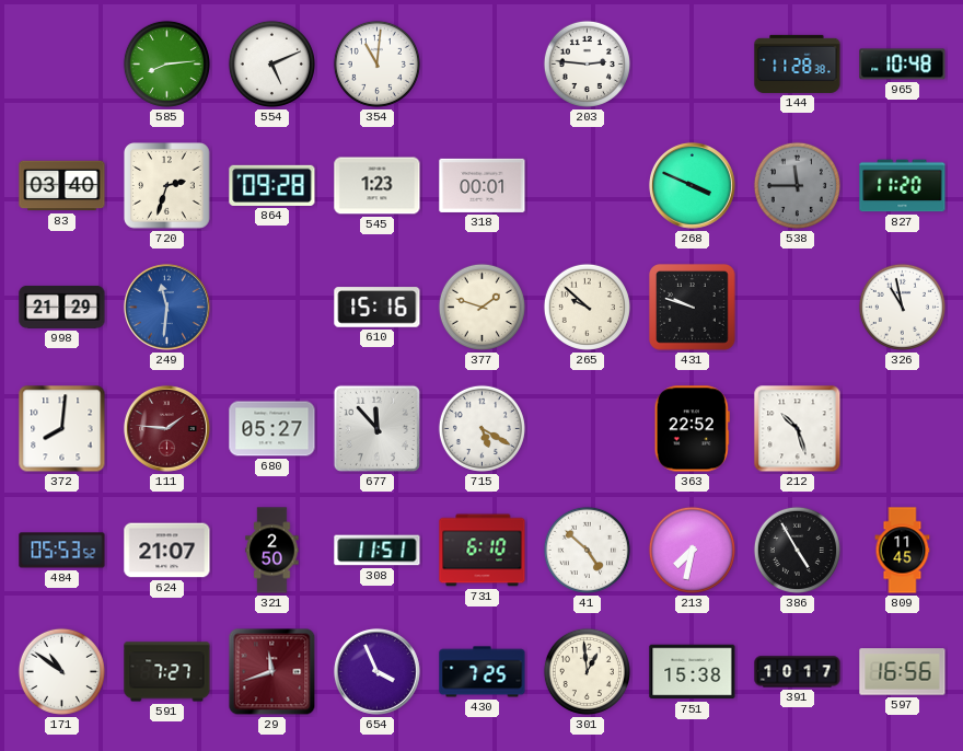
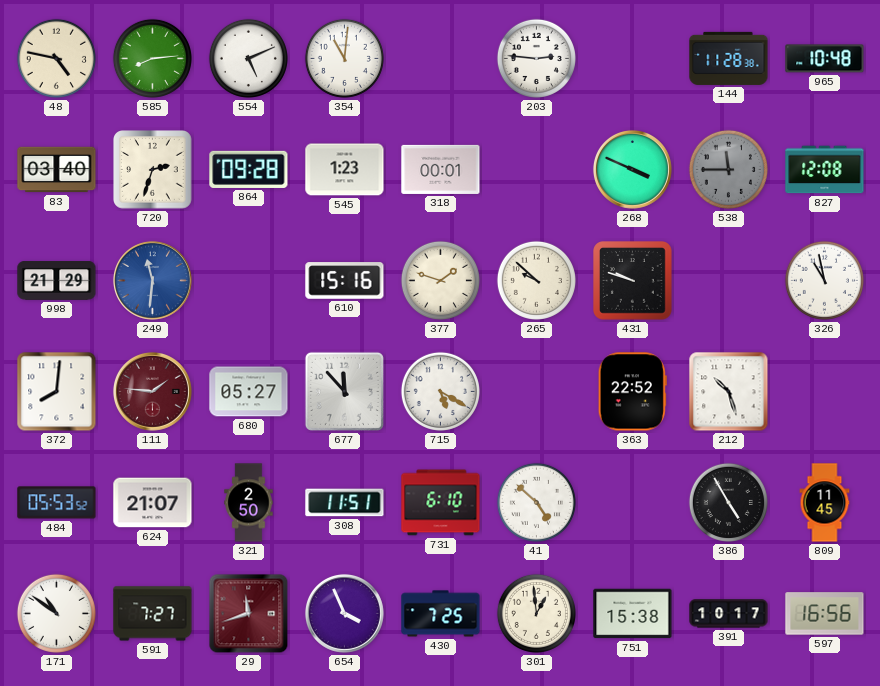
48: none -> 4:47
827: 11:20 -> 12:08
213: 7:32 -> none
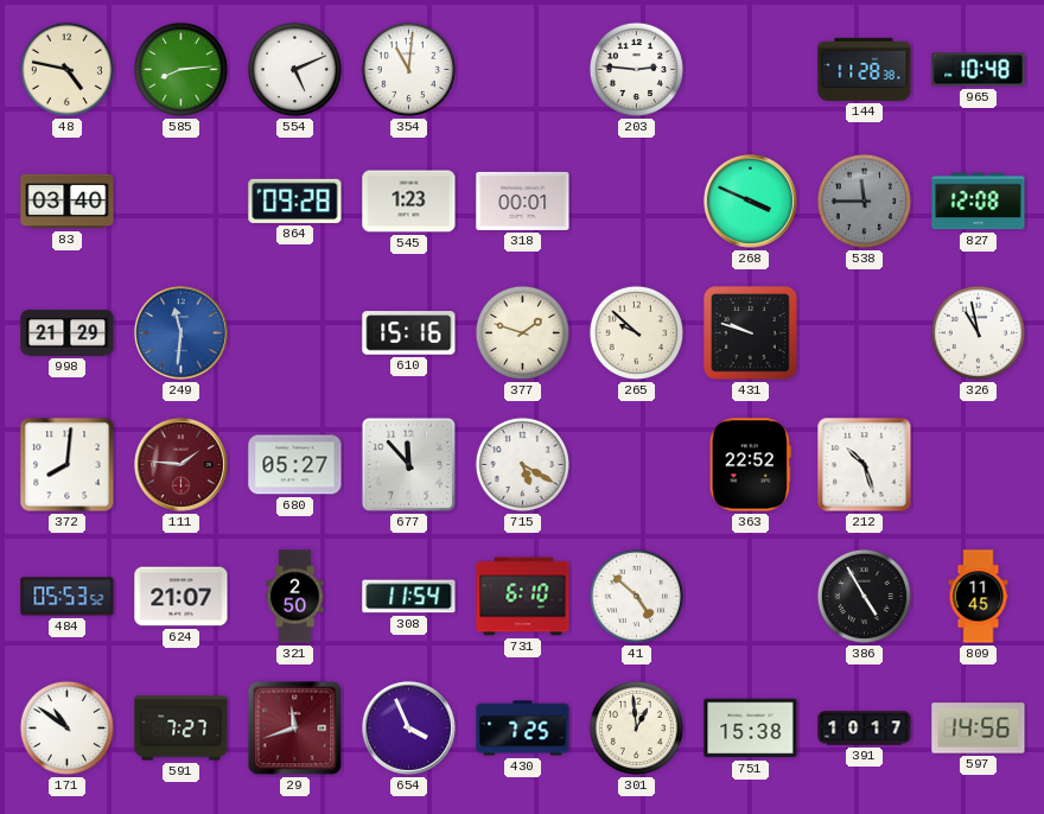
720: 2:33 -> none
308: 11:51 -> 11:54
597: 16:56 -> 14:56
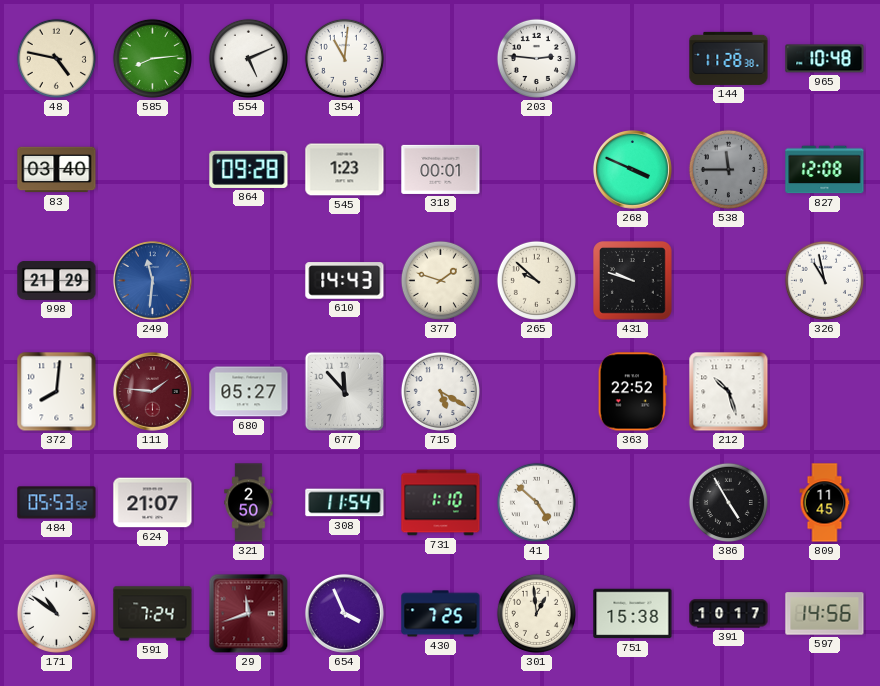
610: 15:16 -> 14:43
731: 6:10 -> 1:10
591: 7:27 -> 7:24
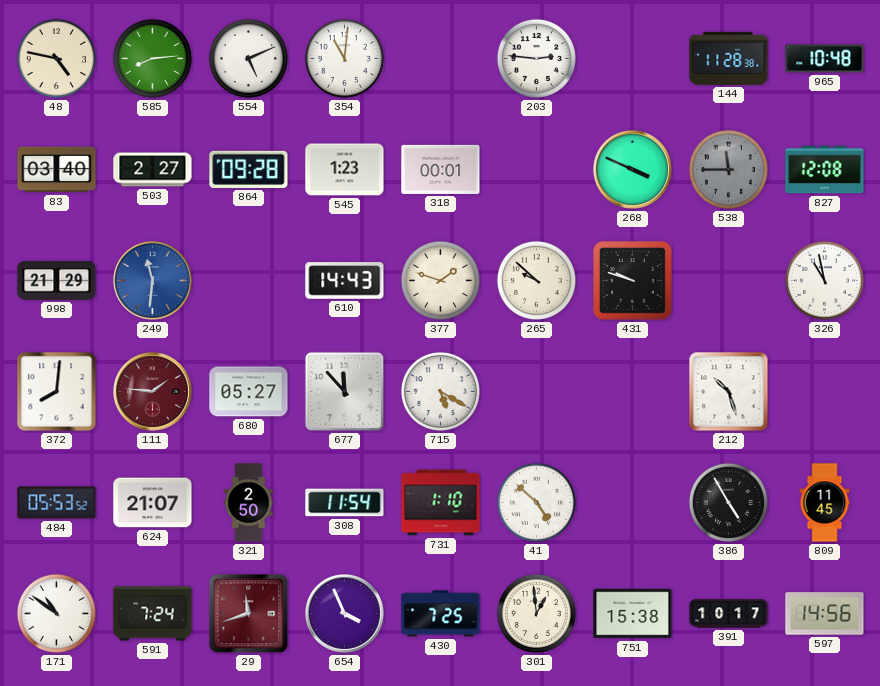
503: none -> 2:27
363: 22:52 -> none
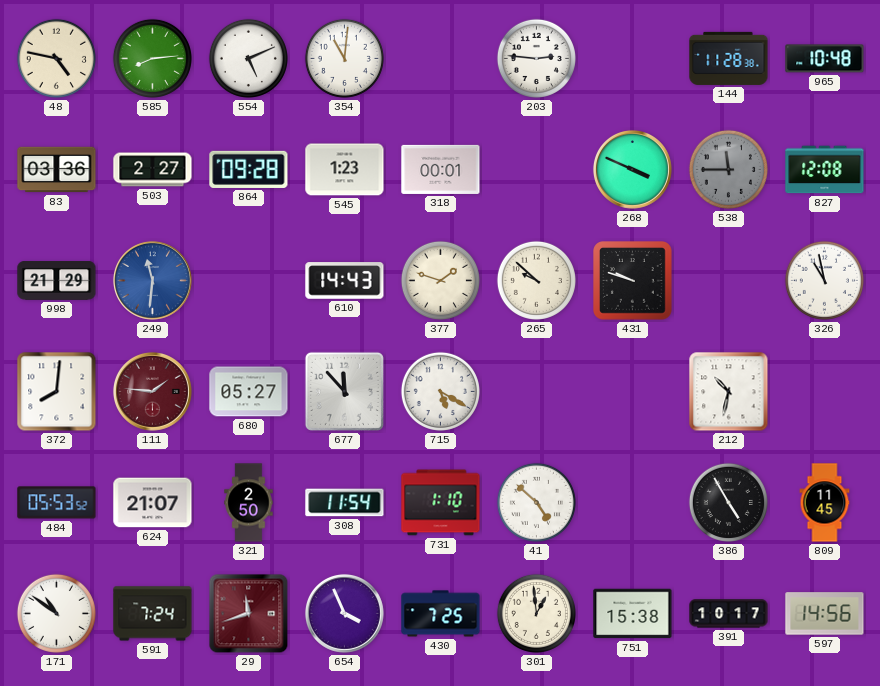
83: 03:40 -> 03:36
212: 10:27 -> 10:32
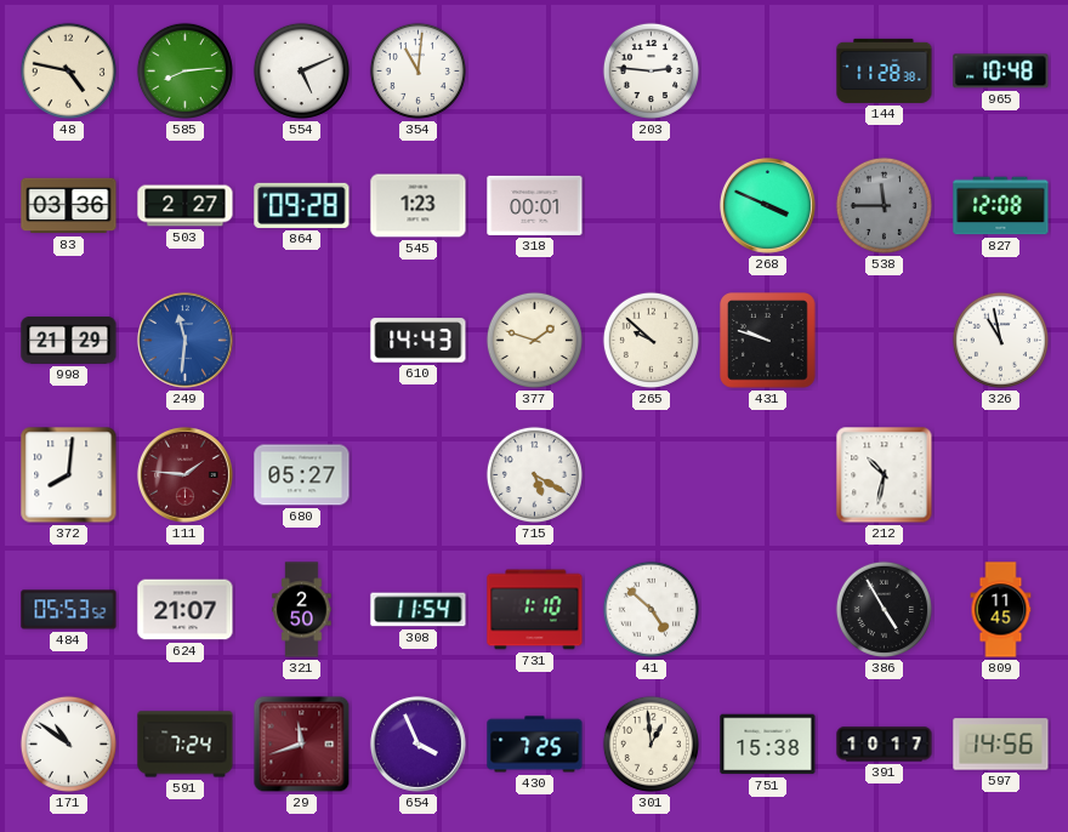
677: 11:53 -> none
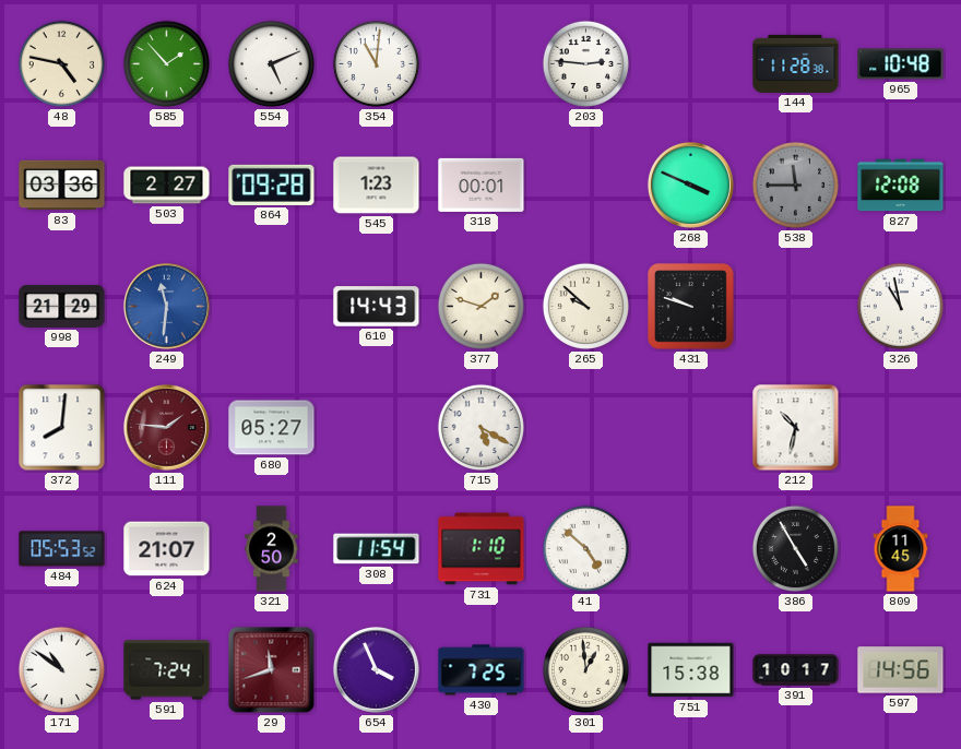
585: 8:14 -> 1:53
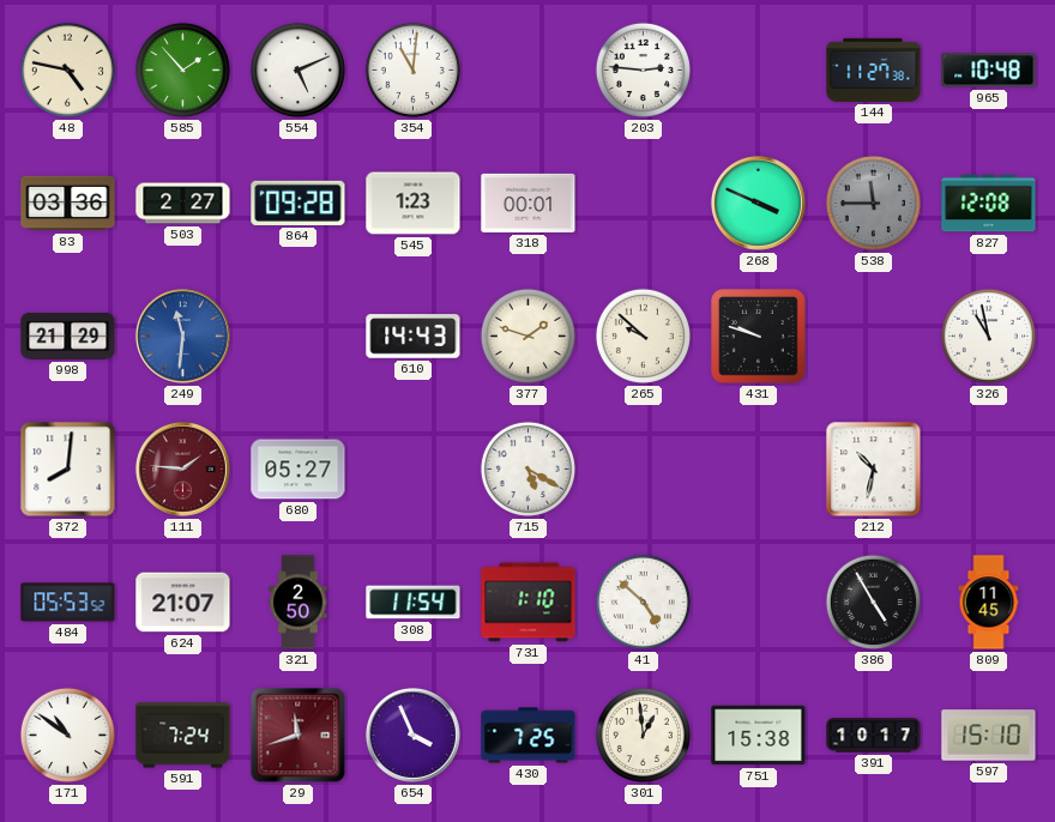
144: 11:28 -> 11:27
597: 14:56 -> 15:10
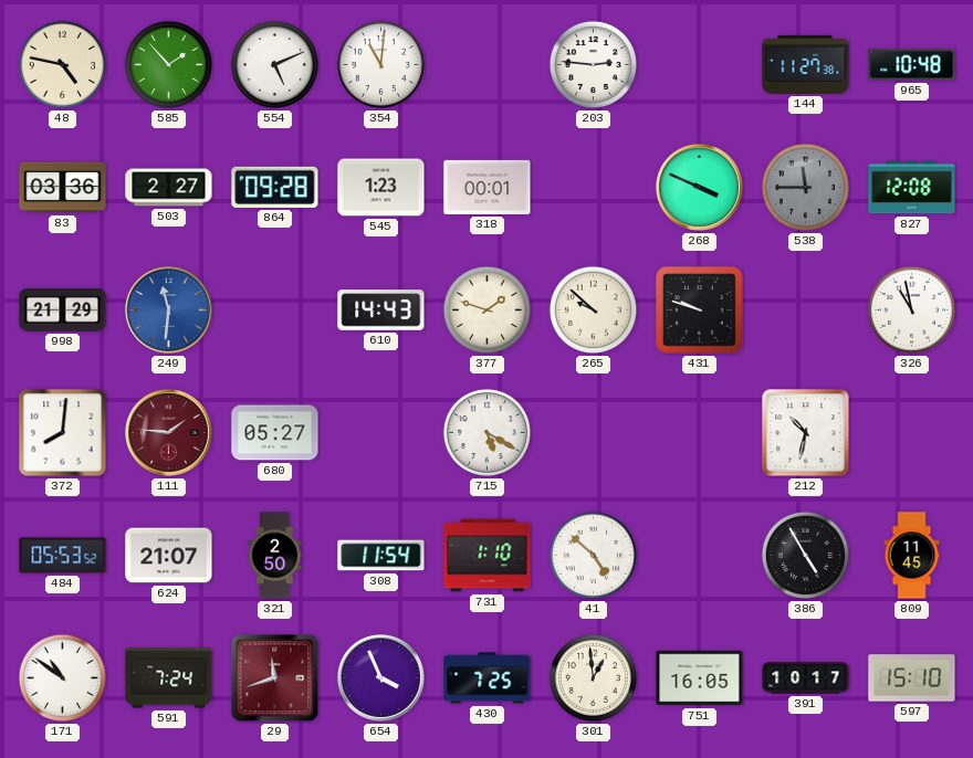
751: 15:38 -> 16:05
